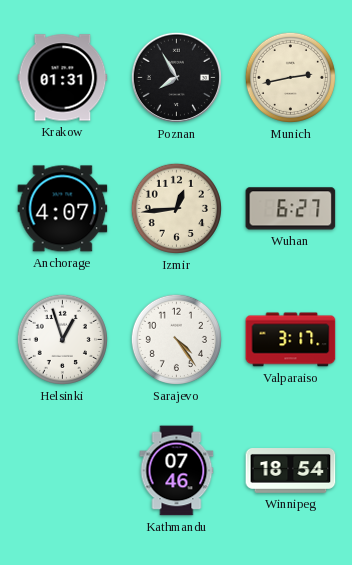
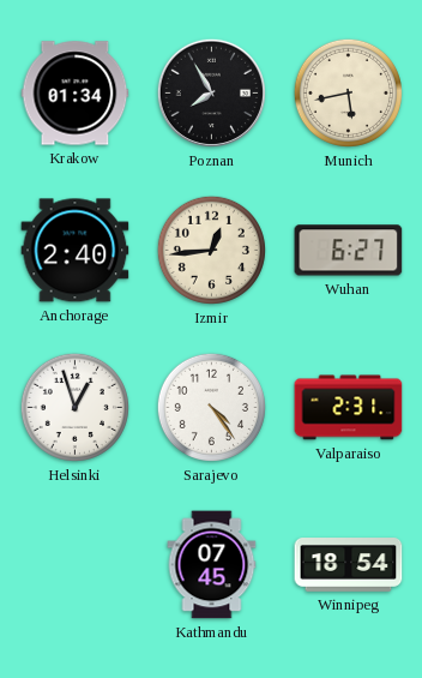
Krakow: 01:31 -> 01:34
Munich: 2:43 -> 5:43
Anchorage: 4:07 -> 2:40
Valparaiso: 3:17 -> 2:31
Kathmandu: 07:46 -> 07:45
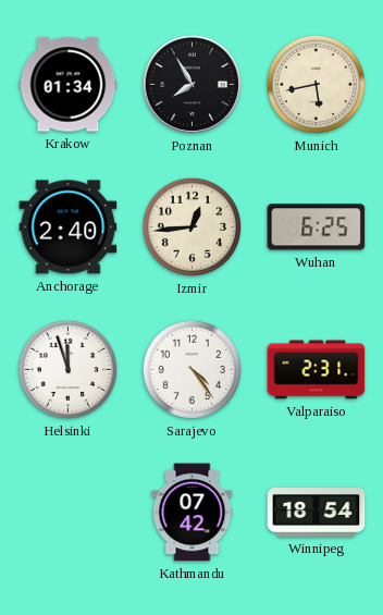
Wuhan: 6:27 -> 6:25
Helsinki: 12:57 -> 11:57
Kathmandu: 07:45 -> 07:42
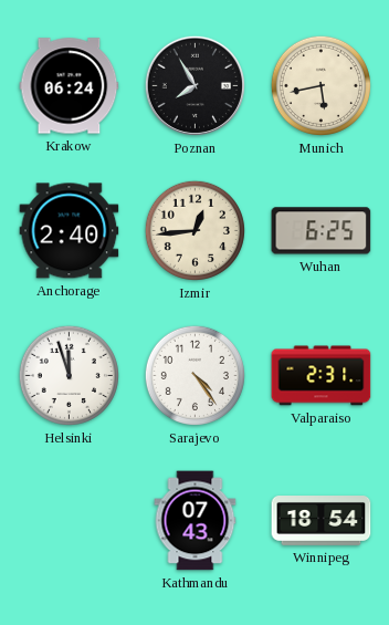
Krakow: 01:34 -> 06:24
Kathmandu: 07:42 -> 07:43
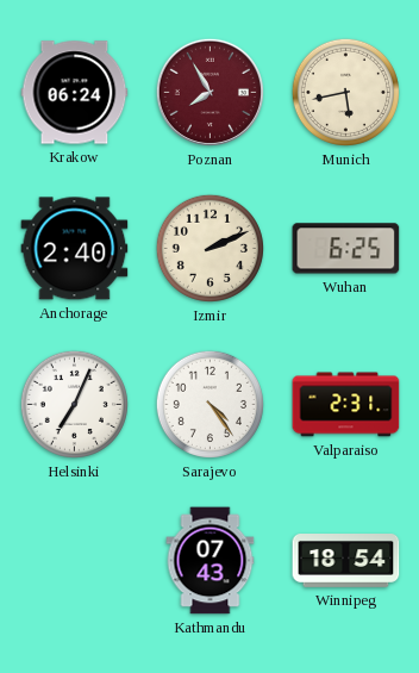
Poznan dial: black -> burgundy
Izmir: 12:44 -> 2:11
Helsinki: 11:57 -> 7:04
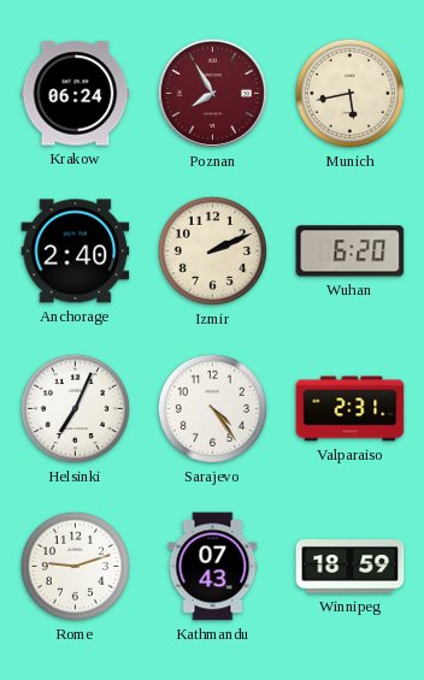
Wuhan: 6:25 -> 6:20
Rome: none -> 9:12
Winnipeg: 18:54 -> 18:59
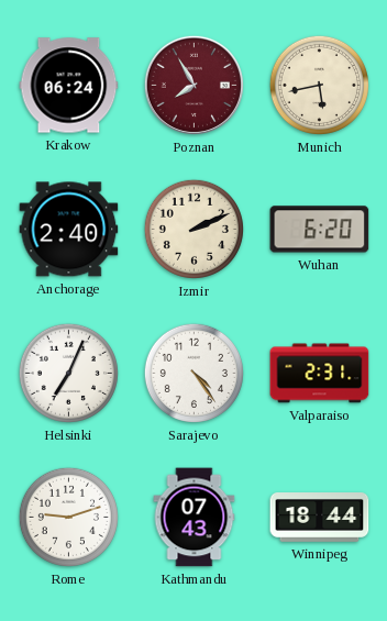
Winnipeg: 18:59 -> 18:44
